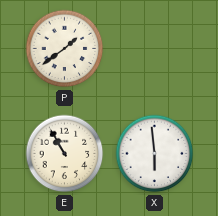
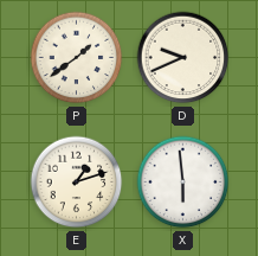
D: none -> 9:41
E: 10:55 -> 1:12
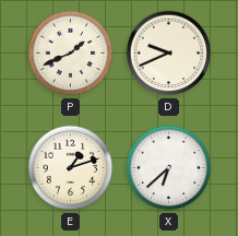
P: 1:39 -> 1:41
X: 5:59 -> 6:38
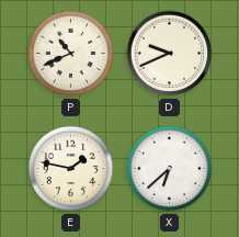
P: 1:41 -> 10:41
E: 1:12 -> 1:47
